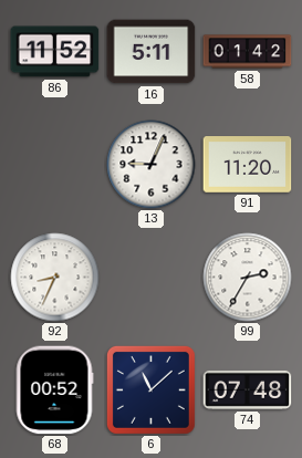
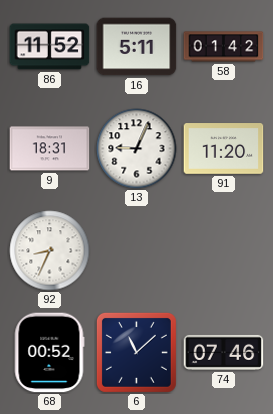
9: none -> 18:31
99: 2:35 -> none
74: 07:48 -> 07:46
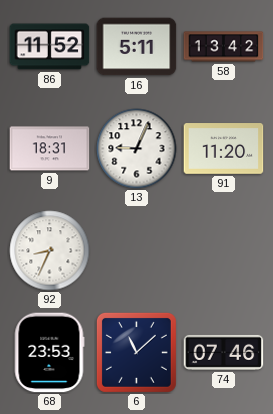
58: 01:42 -> 13:42
68: 00:52 -> 23:53
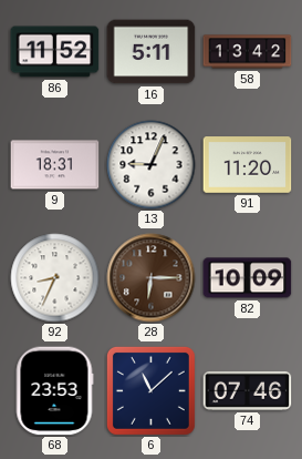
28: none -> 6:15
82: none -> 10:09
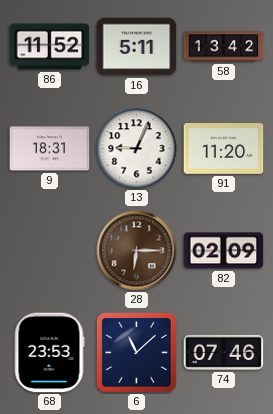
92: 8:34 -> none
82: 10:09 -> 02:09
